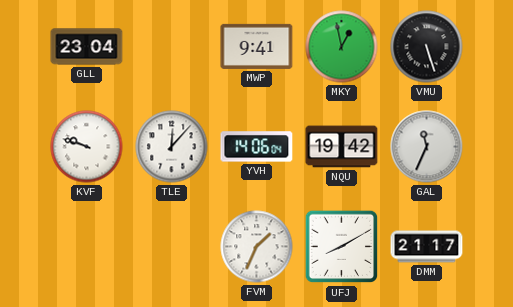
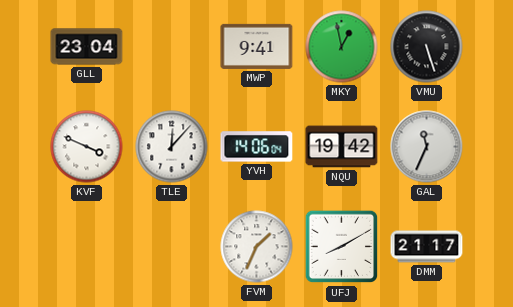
KVF: 9:48 -> 3:49
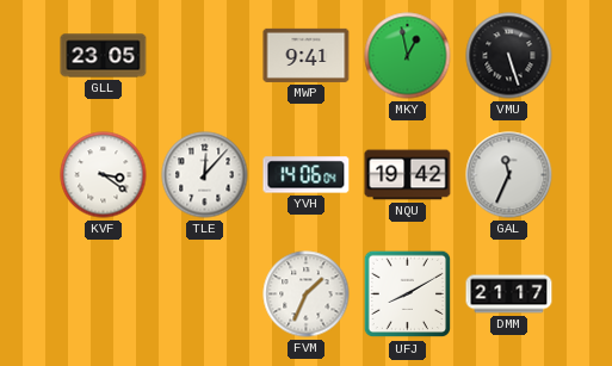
GLL: 23:04 -> 23:05
KVF: 3:49 -> 3:21
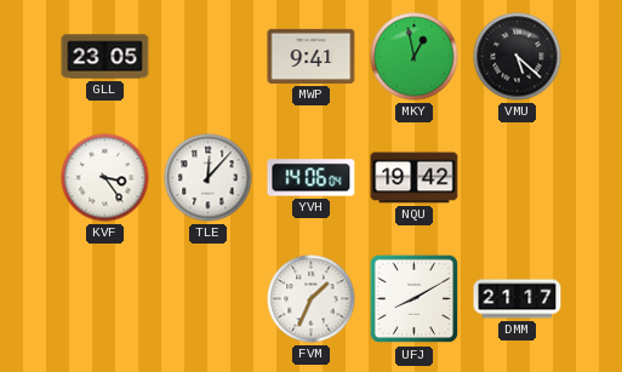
VMU: 5:27 -> 5:22
KVF: 3:21 -> 3:24
GAL: 11:34 -> none
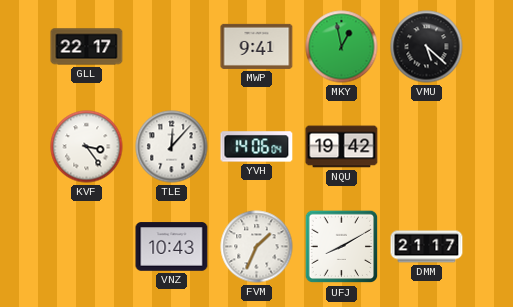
GLL: 23:05 -> 22:17
VNZ: none -> 10:43
